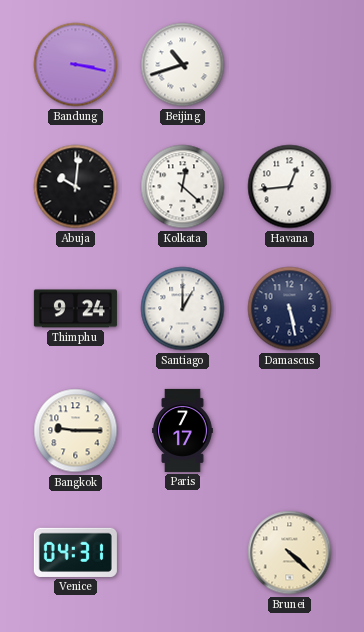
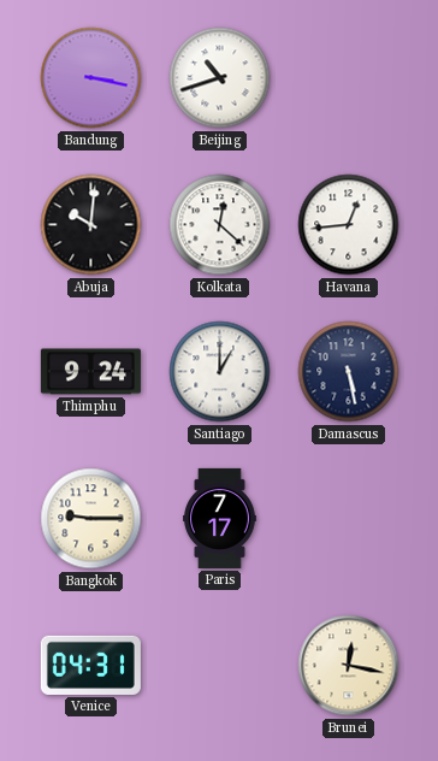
Brunei: 4:22 -> 12:17
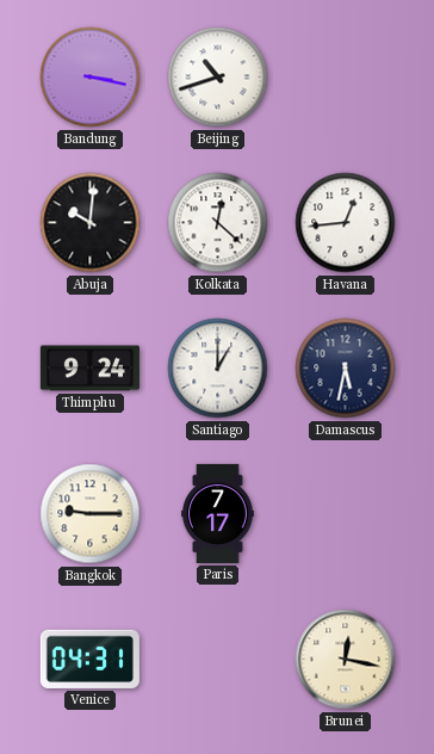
Damascus: 5:28 -> 5:32
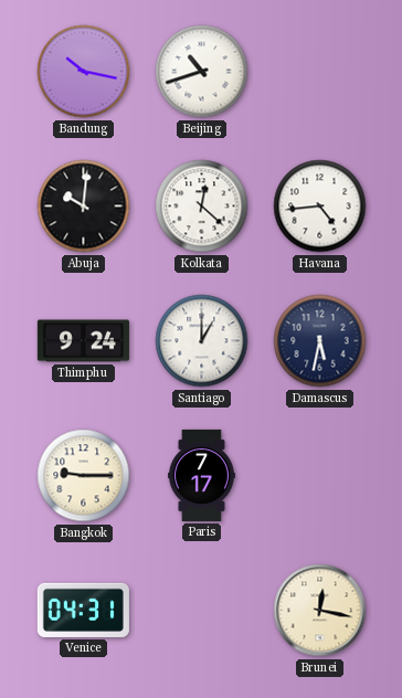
Bandung: 3:17 -> 10:17
Havana: 12:44 -> 4:44
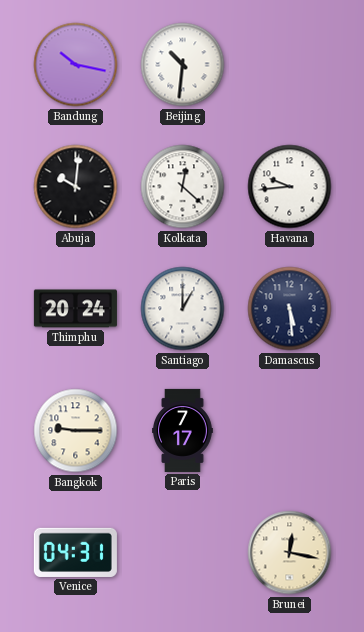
Beijing: 10:42 -> 10:31
Havana: 4:44 -> 9:44
Thimphu: 9:24 -> 20:24
Damascus: 5:32 -> 5:29
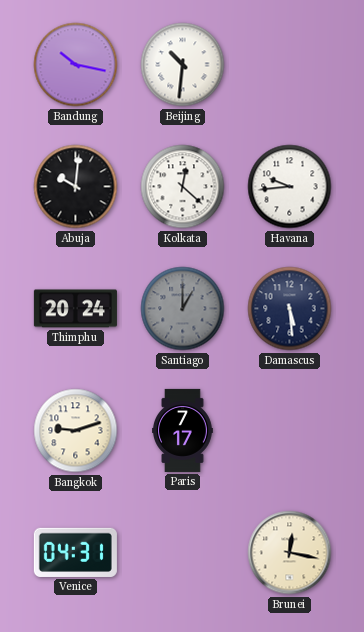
Santiago dial: white -> grey
Bangkok: 9:15 -> 9:12
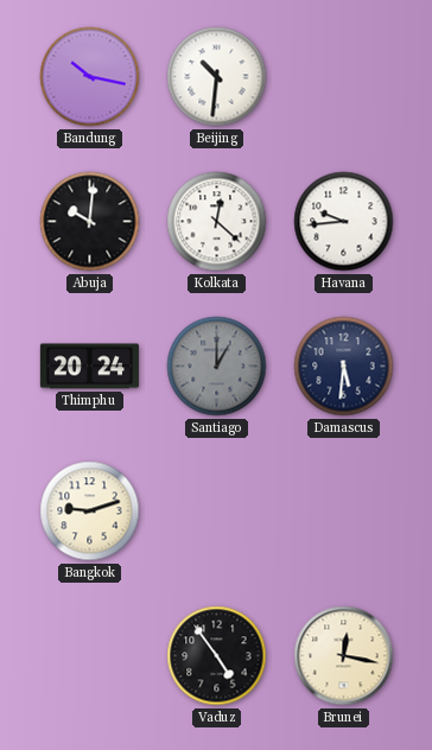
Damascus: 5:29 -> 5:31
Paris: 7:17 -> none
Venice: 04:31 -> none
Vaduz: none -> 4:54
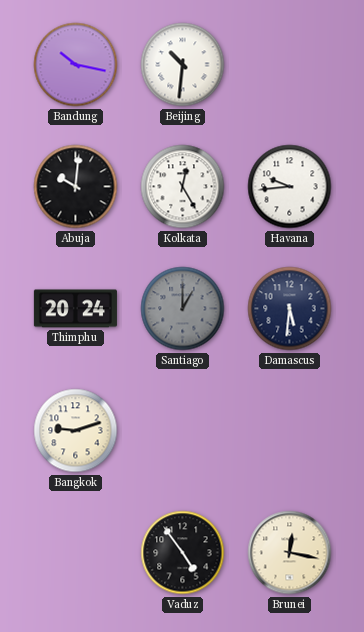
Kolkata: 12:22 -> 12:25
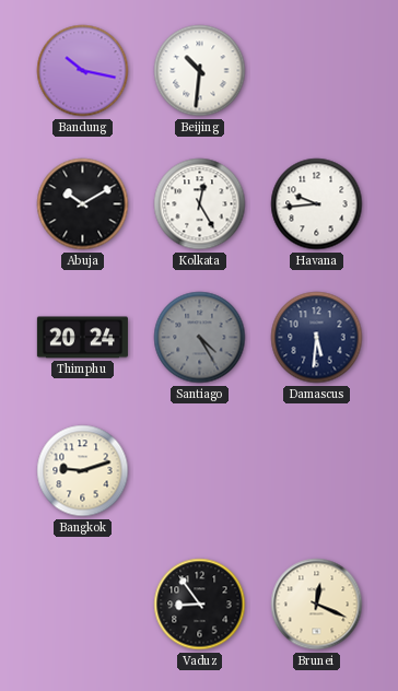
Abuja: 10:01 -> 10:10
Santiago: 1:00 -> 4:25
Vaduz: 4:54 -> 8:54
Brunei: 12:17 -> 12:19
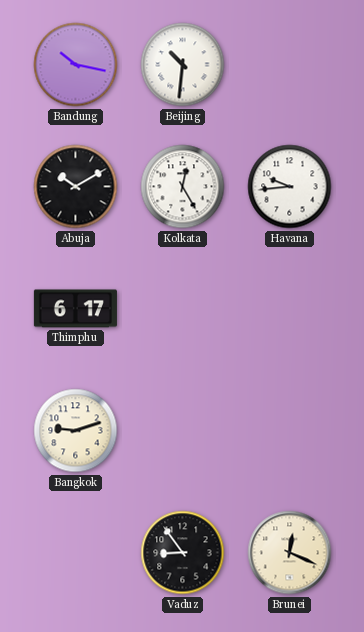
Thimphu: 20:24 -> 6:17
Santiago: 4:25 -> none
Damascus: 5:31 -> none
